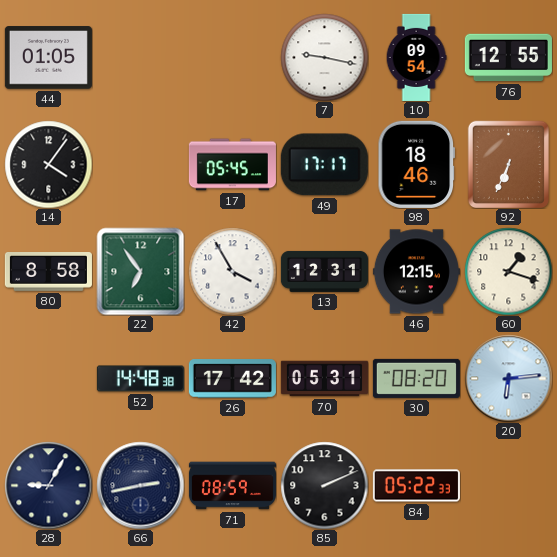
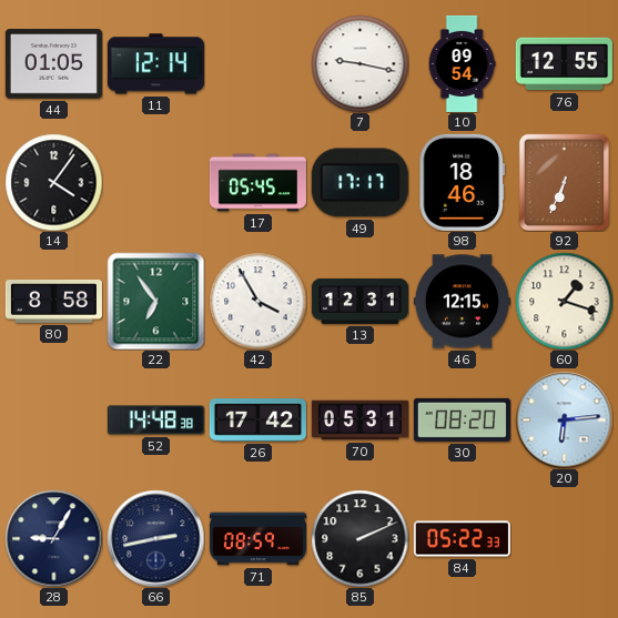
11: none -> 12:14
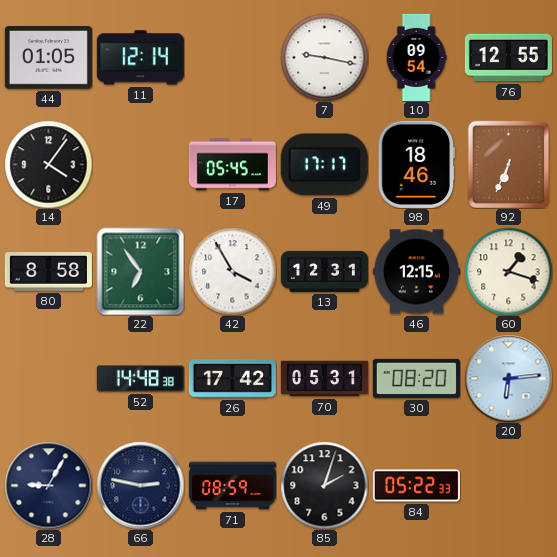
66: 2:43 -> 2:47
85: 2:11 -> 2:03
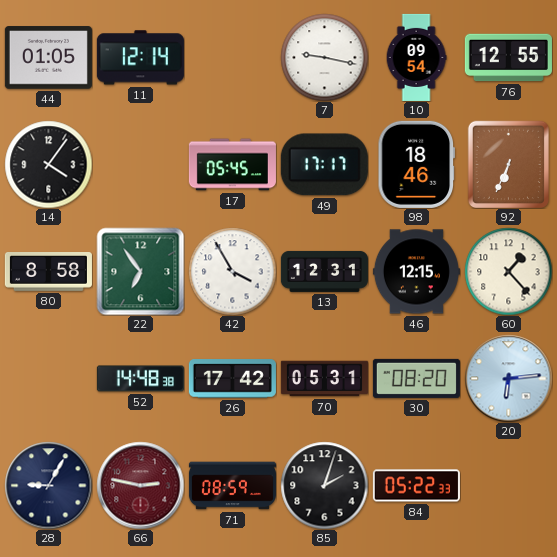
60: 1:18 -> 1:23
66 dial: navy -> burgundy
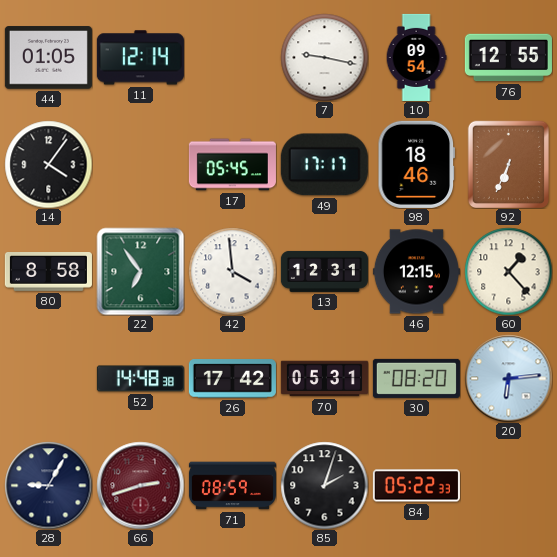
42: 3:55 -> 3:59
66: 2:47 -> 2:42
